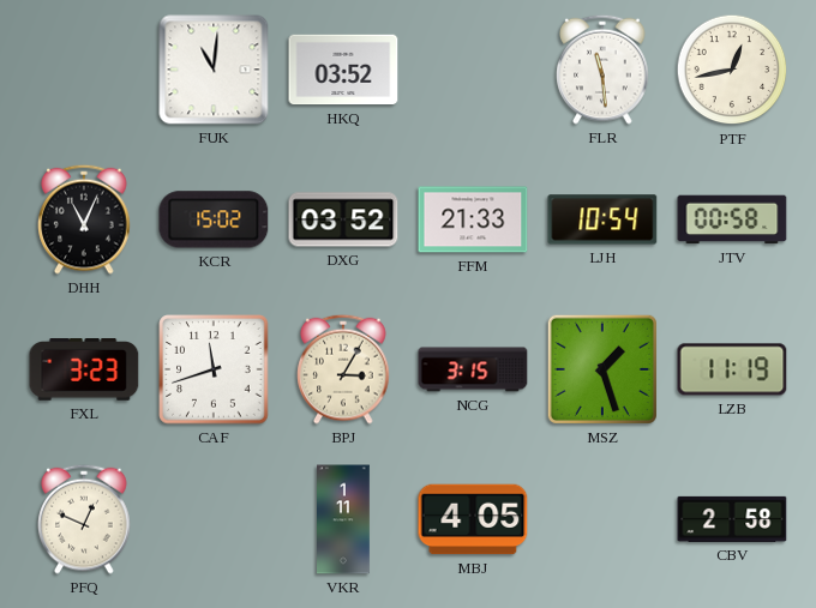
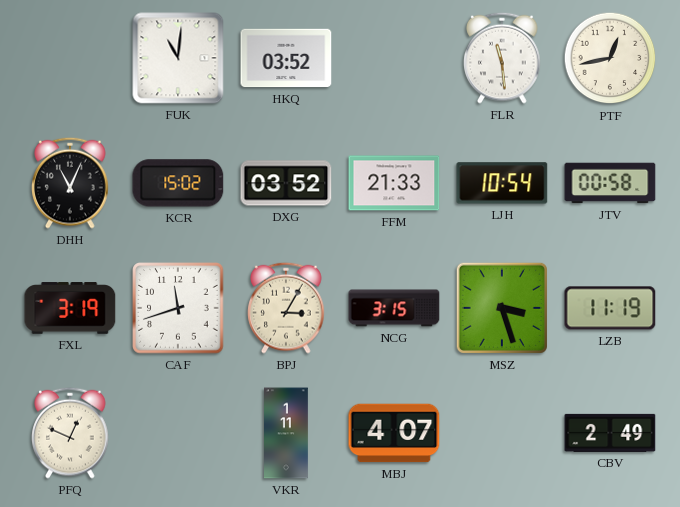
FXL: 3:23 -> 3:19
MSZ: 1:27 -> 3:27
MBJ: 4:05 -> 4:07
CBV: 2:58 -> 2:49
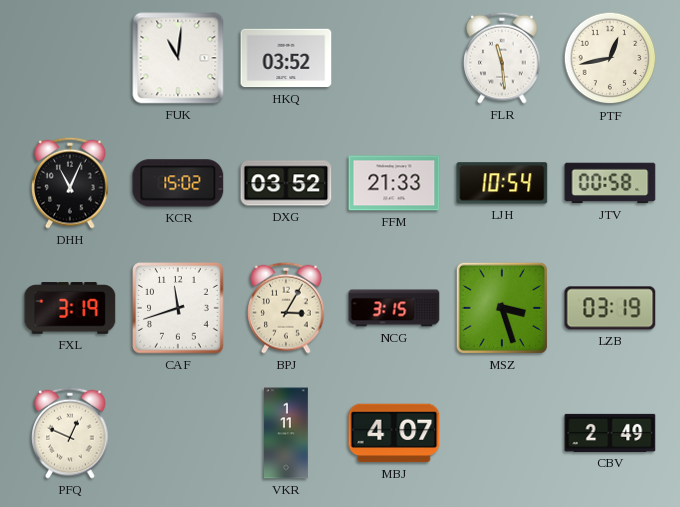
LZB: 11:19 -> 03:19
